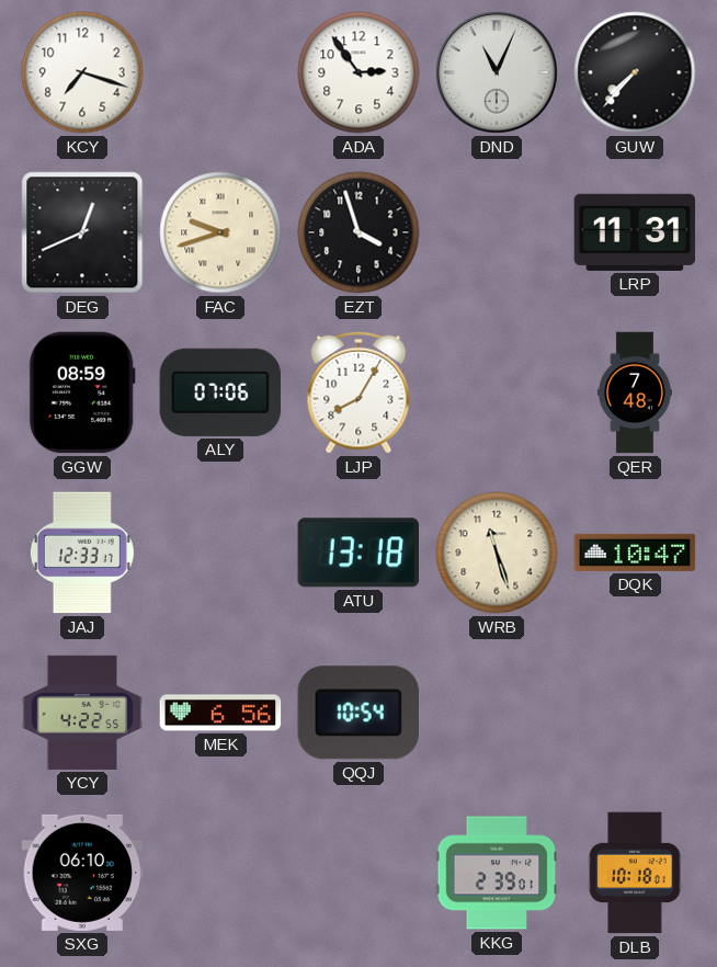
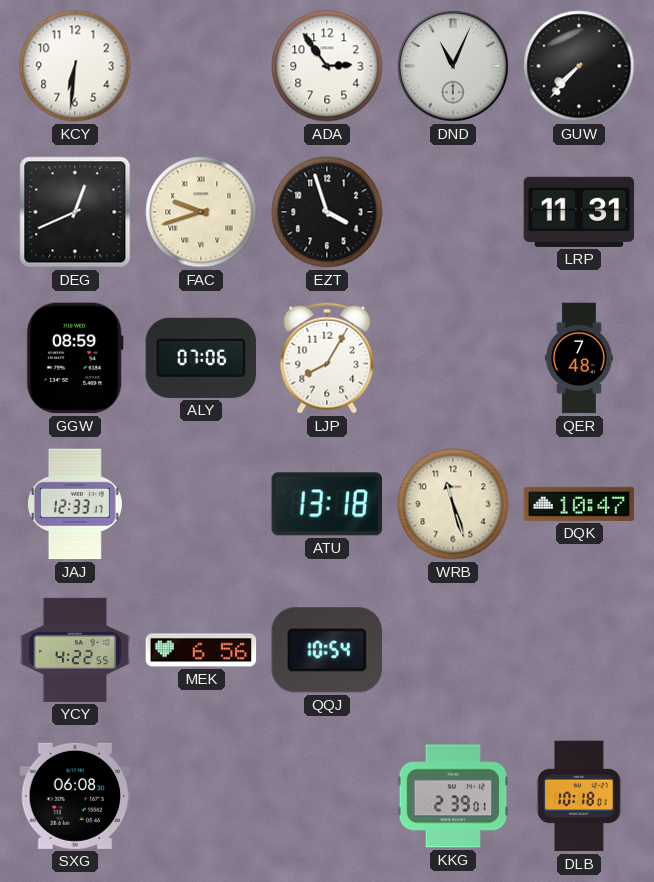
KCY: 7:18 -> 6:31
SXG: 06:10 -> 06:08
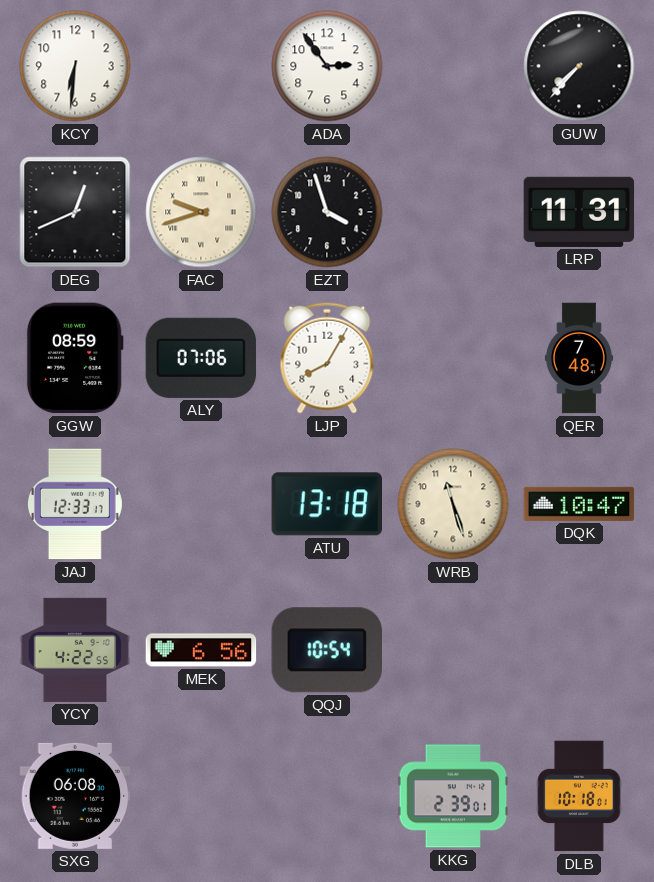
DND: 11:04 -> none
